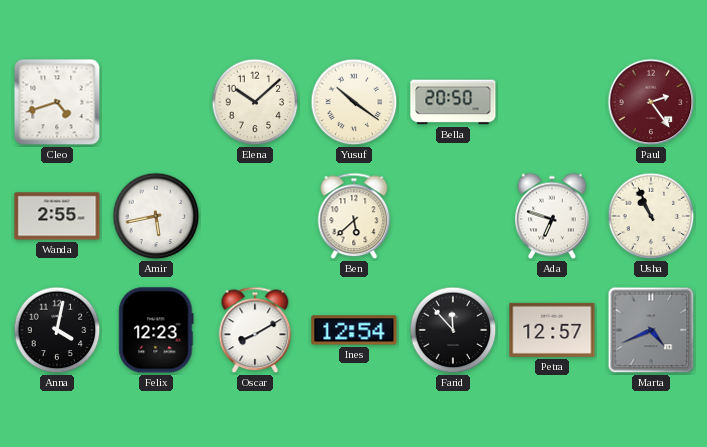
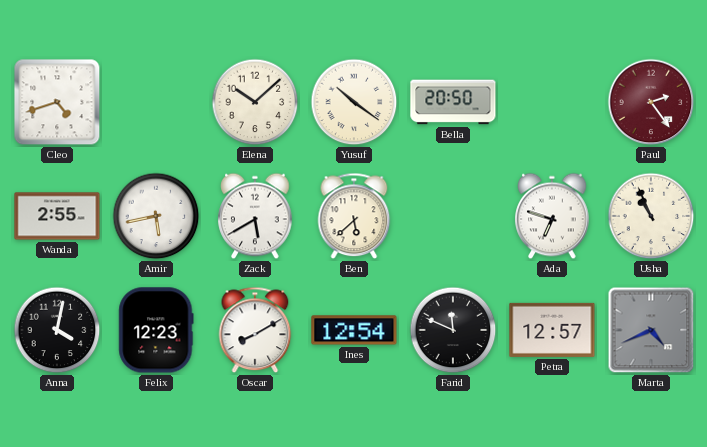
Zack: none -> 5:40
Farid: 11:53 -> 11:49
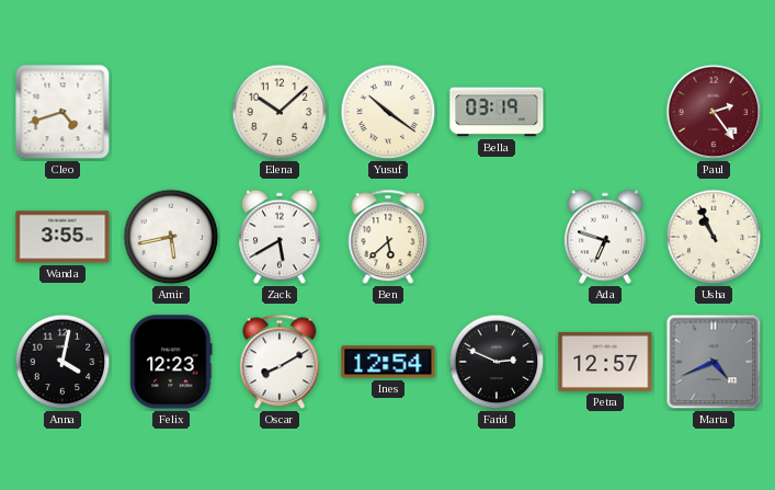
Bella: 20:50 -> 03:19
Wanda: 2:55 -> 3:55
Farid: 11:49 -> 2:49
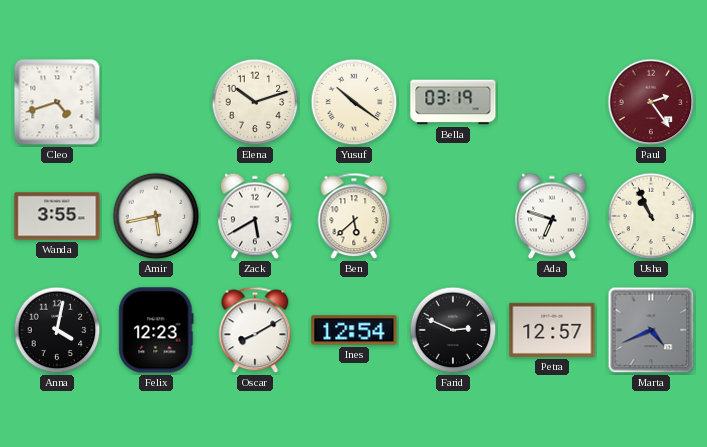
Elena: 10:08 -> 10:12
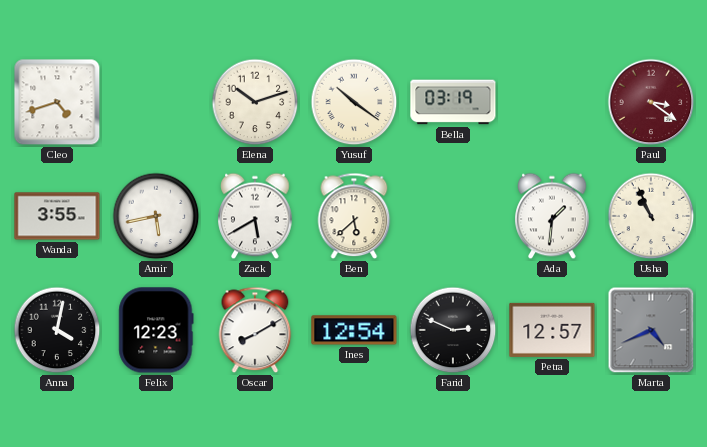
Paul: 2:24 -> 3:21
Ada: 6:48 -> 1:31
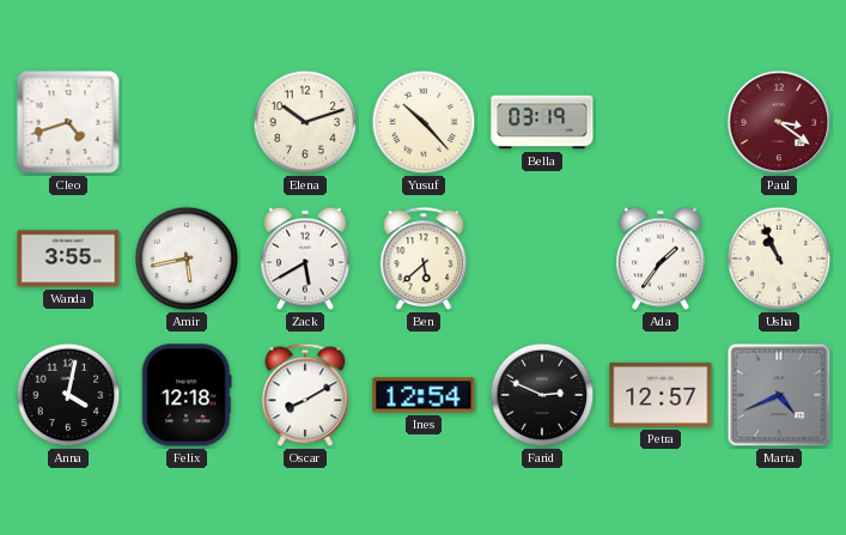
Yusuf: 10:21 -> 10:23
Ada: 1:31 -> 1:36
Felix: 12:23 -> 12:18
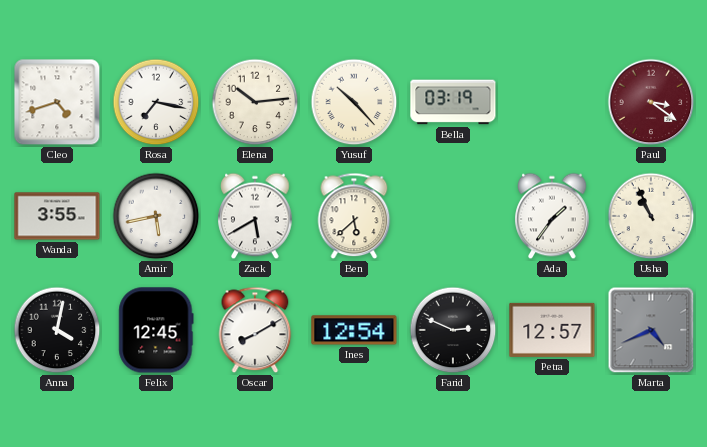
Rosa: none -> 7:17
Elena: 10:12 -> 10:14
Felix: 12:18 -> 12:45
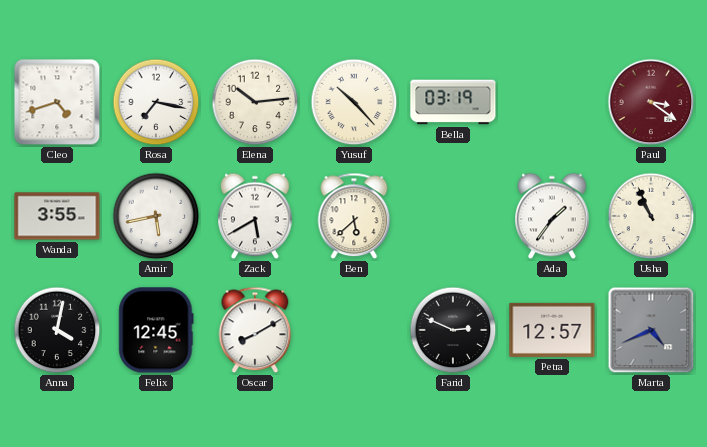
Ines: 12:54 -> none
